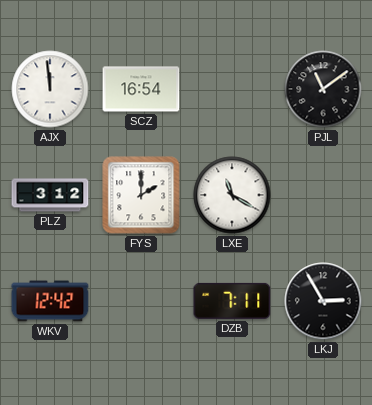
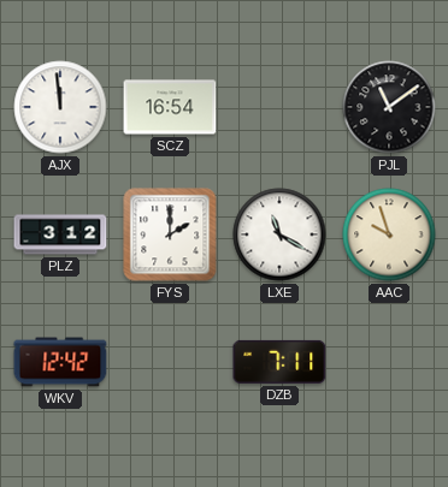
AAC: none -> 9:57
LKJ: 2:55 -> none
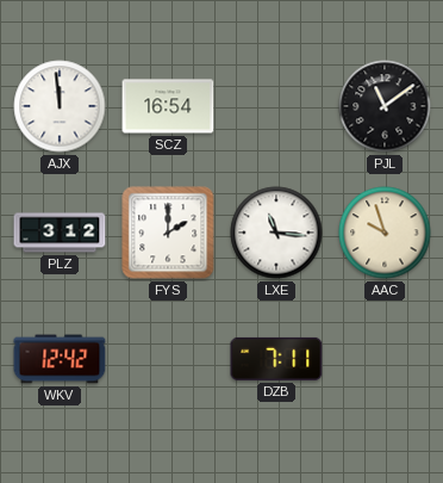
LXE: 11:20 -> 11:16
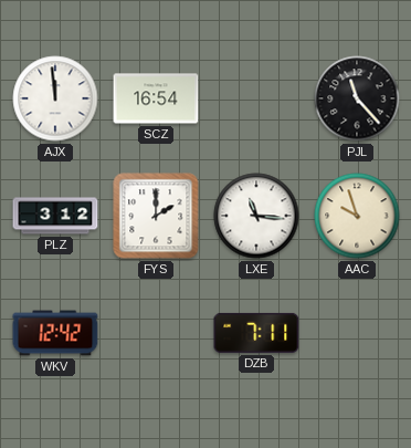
PJL: 11:09 -> 11:23
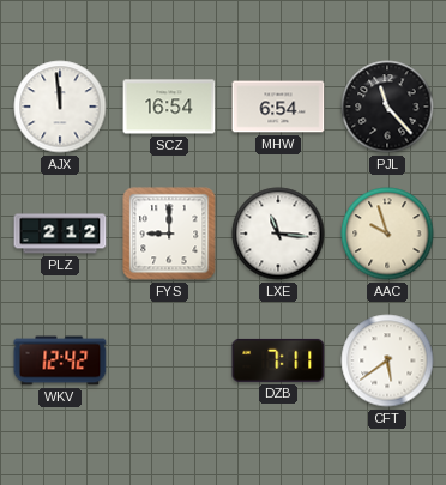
MHW: none -> 6:54
PLZ: 3:12 -> 2:12
FYS: 2:00 -> 9:00
CFT: none -> 5:39
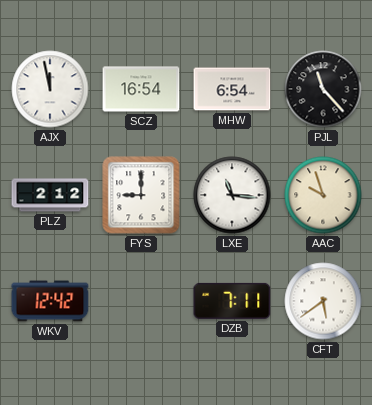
AJX: 11:59 -> 11:58
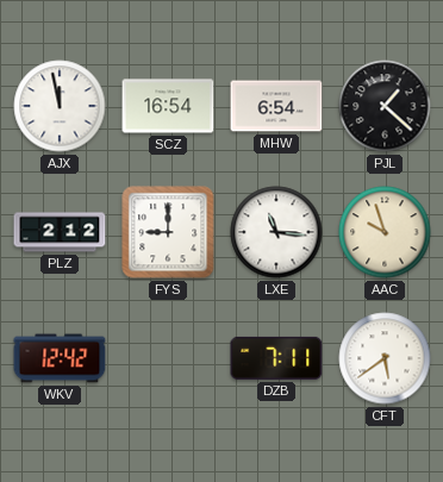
PJL: 11:23 -> 1:22
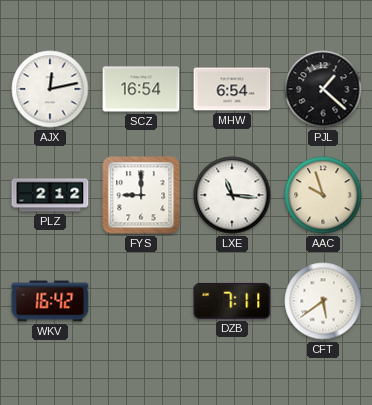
AJX: 11:58 -> 12:13
WKV: 12:42 -> 16:42
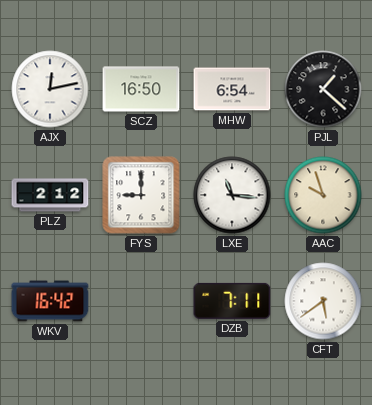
SCZ: 16:54 -> 16:50
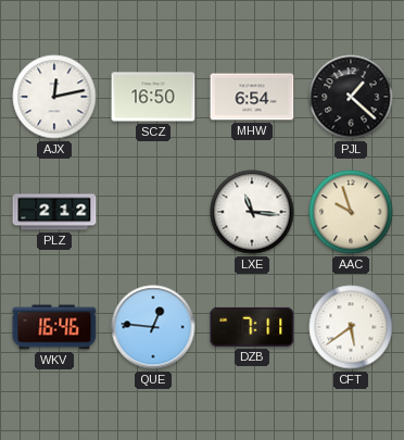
FYS: 9:00 -> none
WKV: 16:42 -> 16:46
QUE: none -> 12:46
